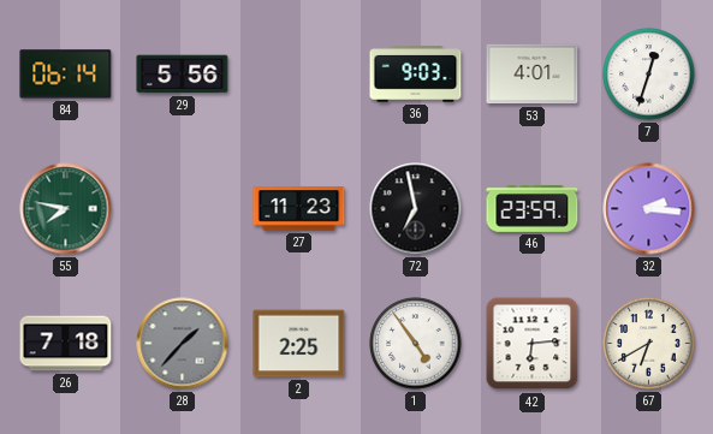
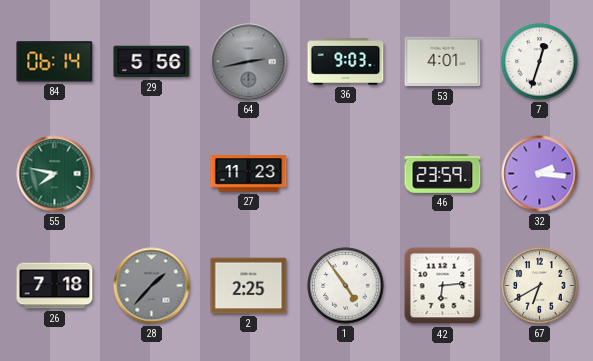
64: none -> 2:43
72: 6:58 -> none
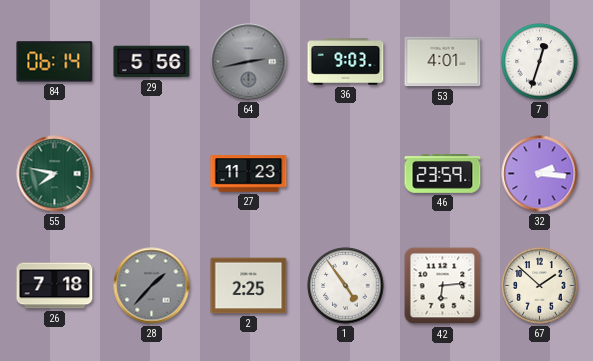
67: 6:40 -> 1:52
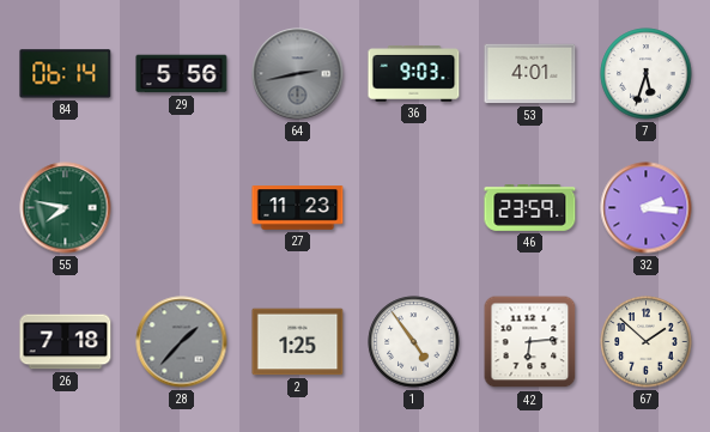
7: 12:33 -> 5:33
2: 2:25 -> 1:25
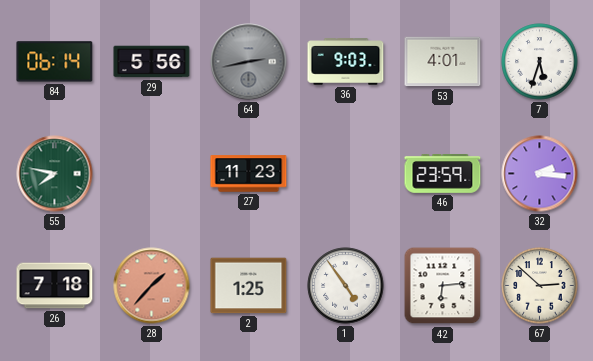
28 dial: grey -> salmon
67: 1:52 -> 2:52
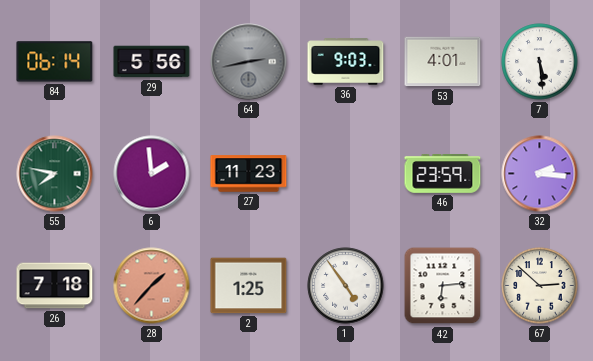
7: 5:33 -> 5:29
6: none -> 1:59
